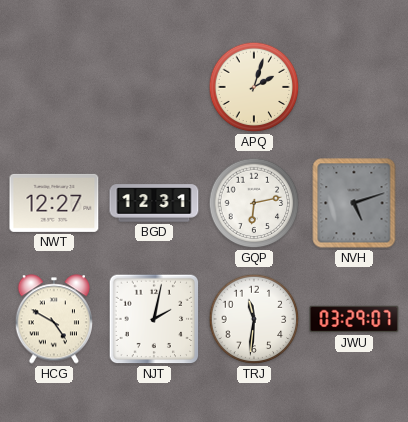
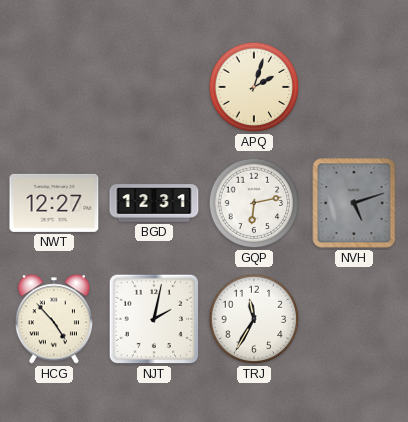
HCG: 4:50 -> 4:53
TRJ: 11:31 -> 11:35
JWU: 03:29 -> none
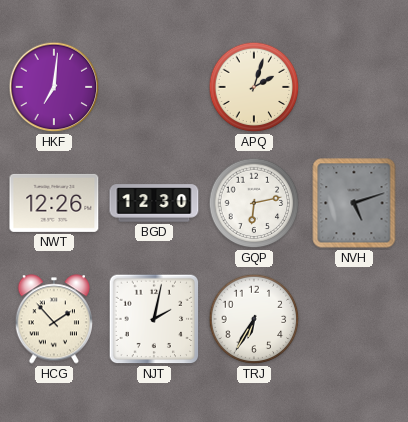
HKF: none -> 7:01
NWT: 12:27 -> 12:26
BGD: 12:31 -> 12:30
HCG: 4:53 -> 1:53
TRJ: 11:35 -> 6:35
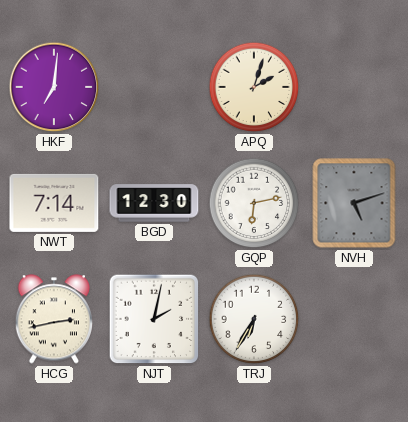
NWT: 12:26 -> 7:14
HCG: 1:53 -> 2:43
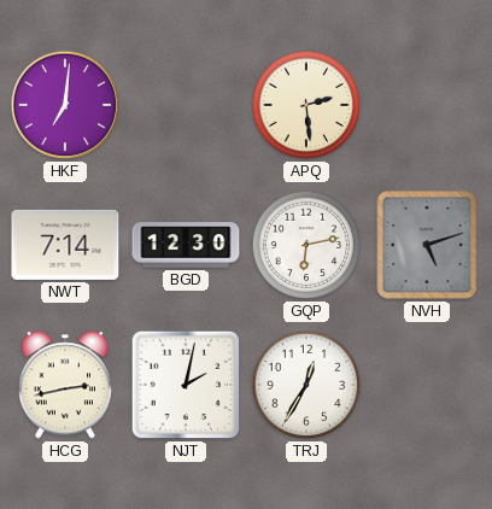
APQ: 2:03 -> 2:29
TRJ: 6:35 -> 12:35
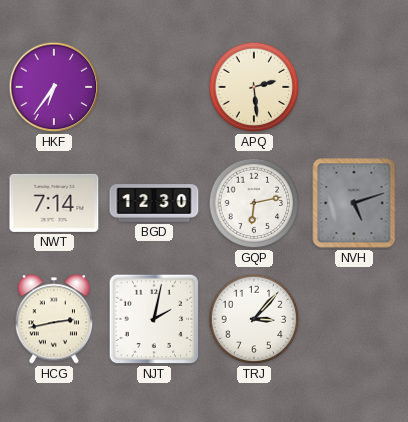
HKF: 7:01 -> 6:36
TRJ: 12:35 -> 3:07
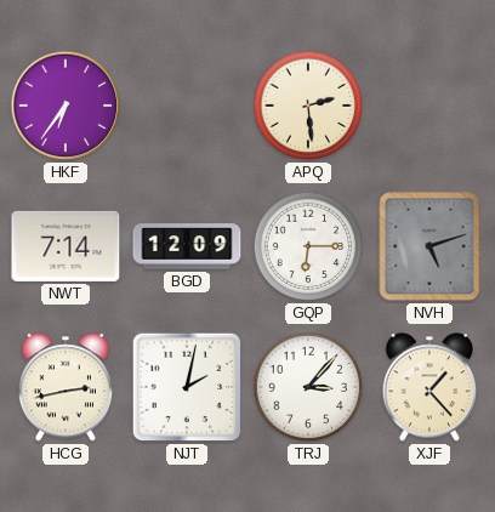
BGD: 12:30 -> 12:09
GQP: 6:13 -> 6:15
XJF: none -> 1:23
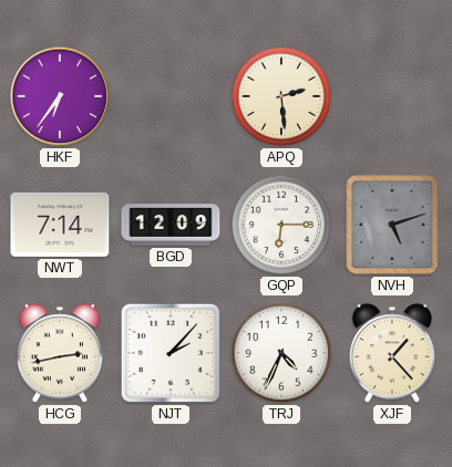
NJT: 2:02 -> 2:07
TRJ: 3:07 -> 4:34
